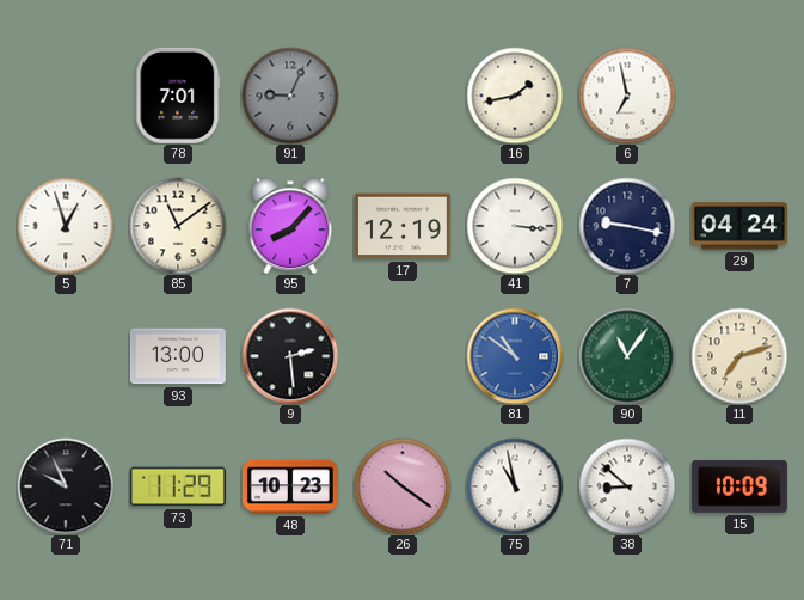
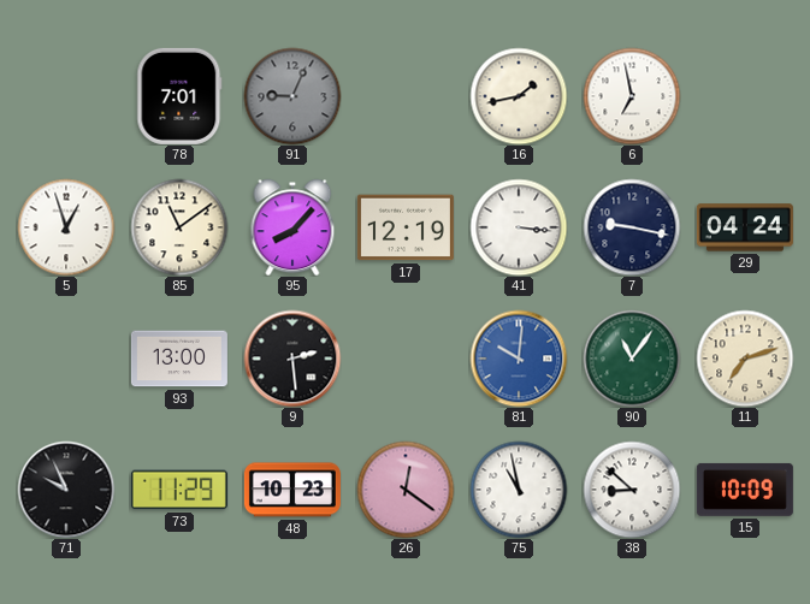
81: 10:51 -> 10:01
26: 10:21 -> 12:21
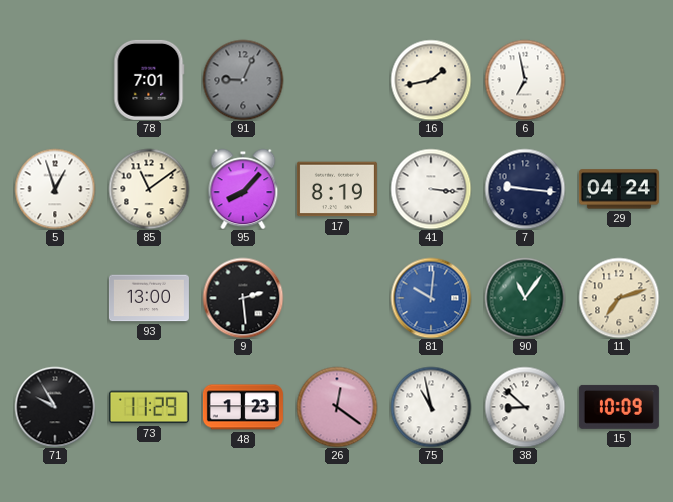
17: 12:19 -> 8:19
7: 9:17 -> 9:16
71: 9:56 -> 9:55
48: 10:23 -> 1:23
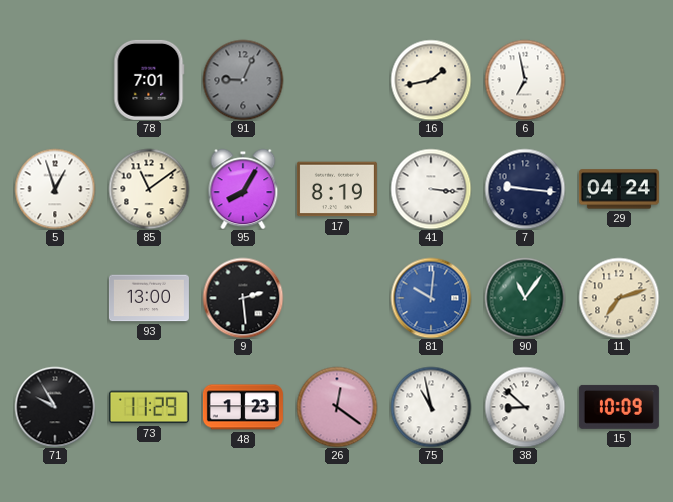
95: 8:07 -> 8:05
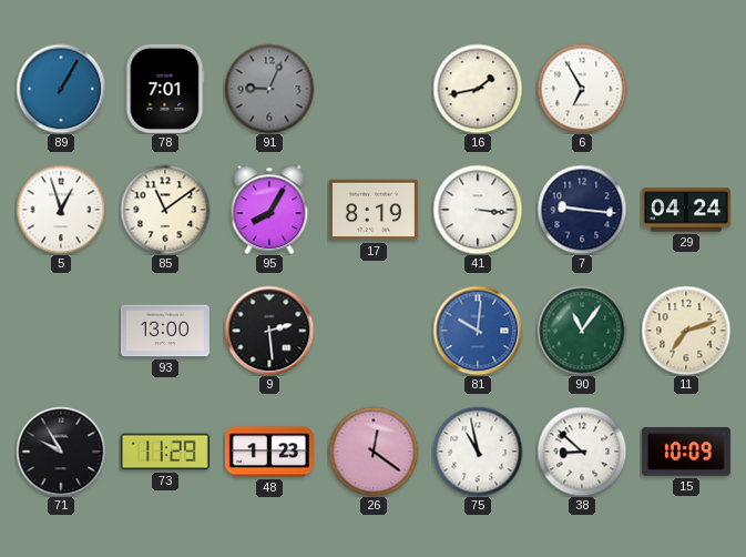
89: none -> 1:05
6: 6:58 -> 6:55
